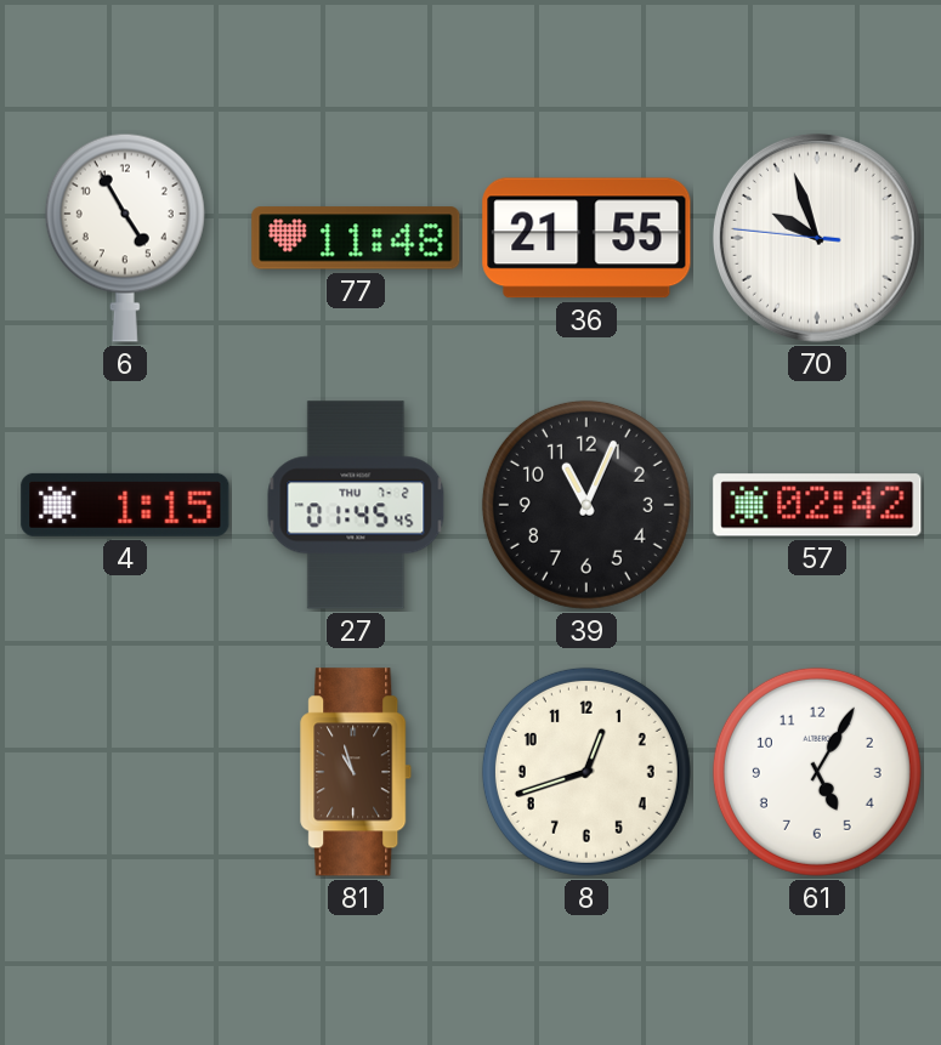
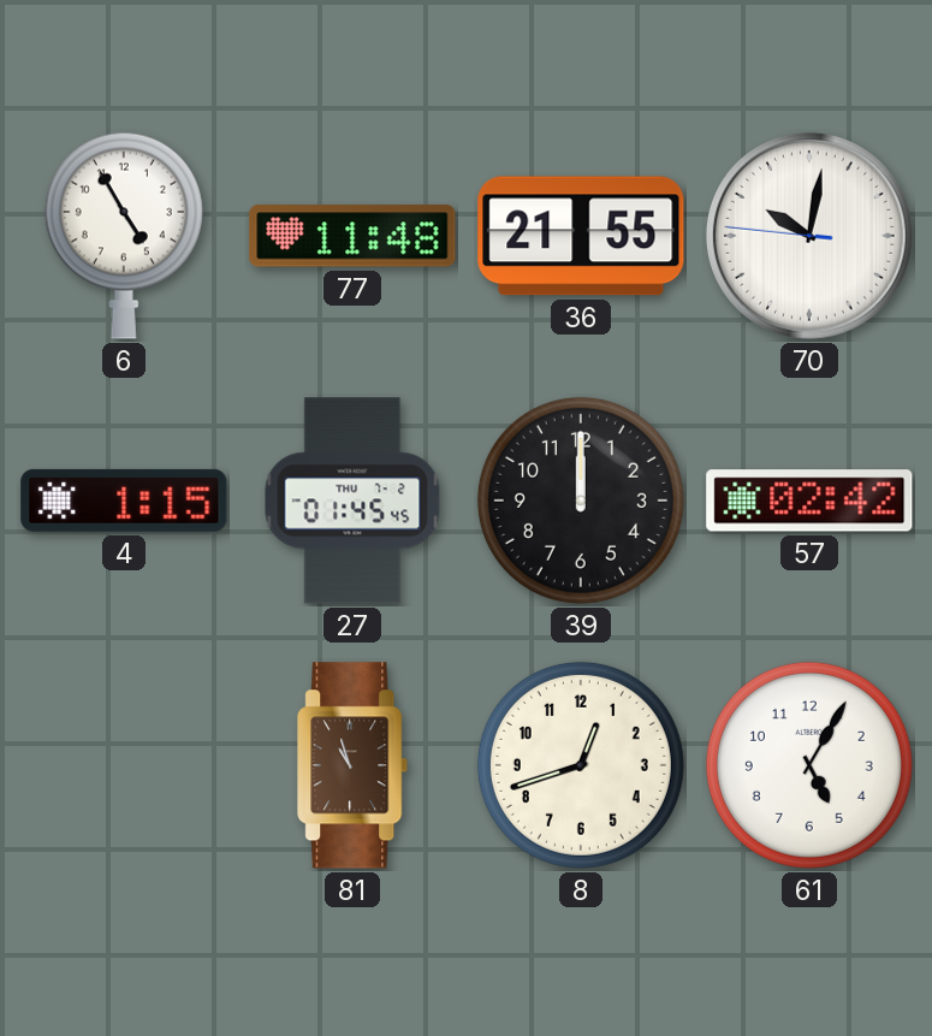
70: 9:56 -> 10:01
39: 11:04 -> 12:00
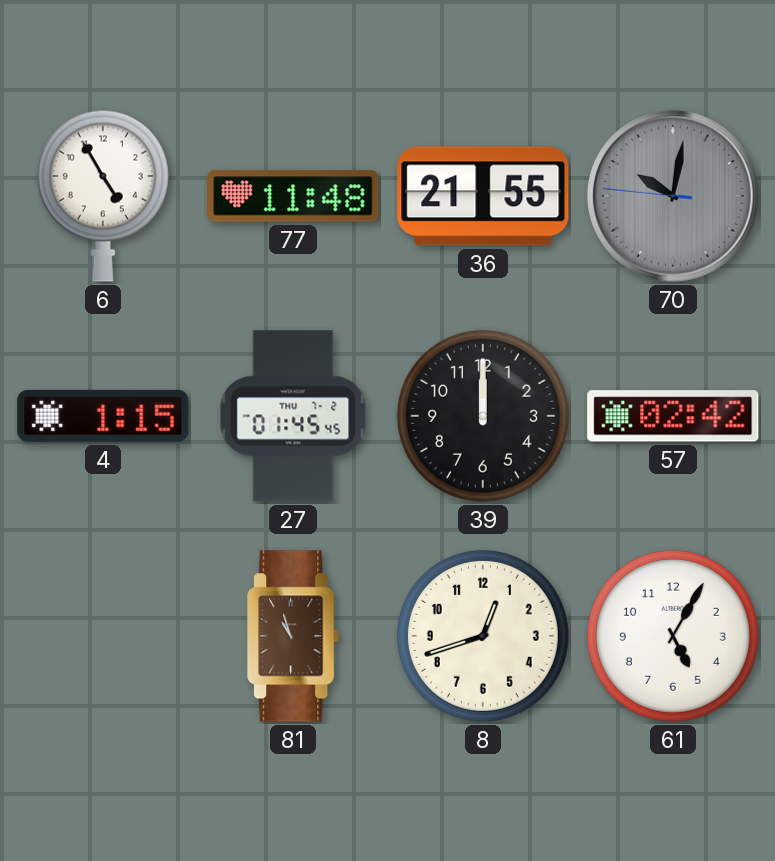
70 dial: white -> grey
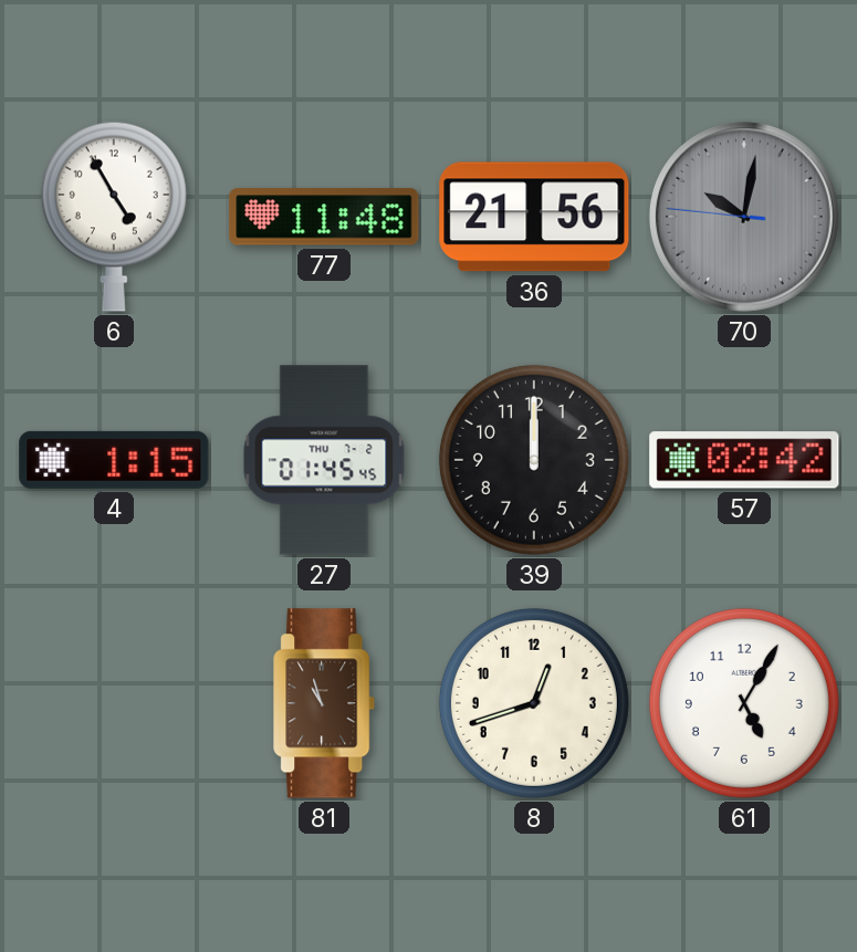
36: 21:55 -> 21:56
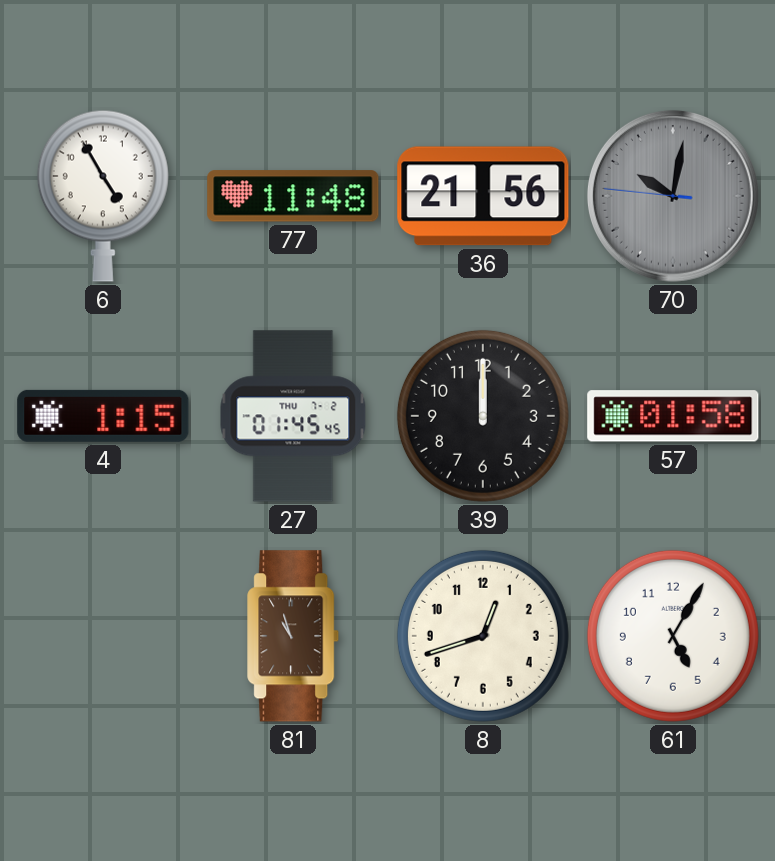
57: 02:42 -> 01:58
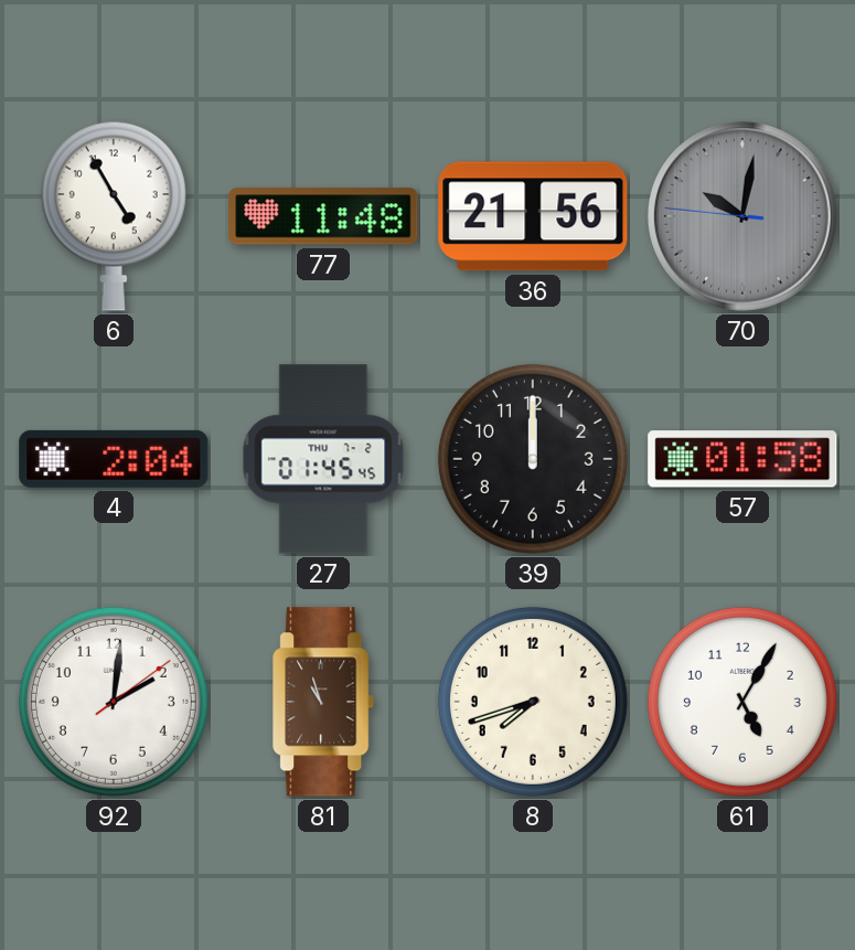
4: 1:15 -> 2:04
92: none -> 2:01
8: 12:42 -> 7:42
